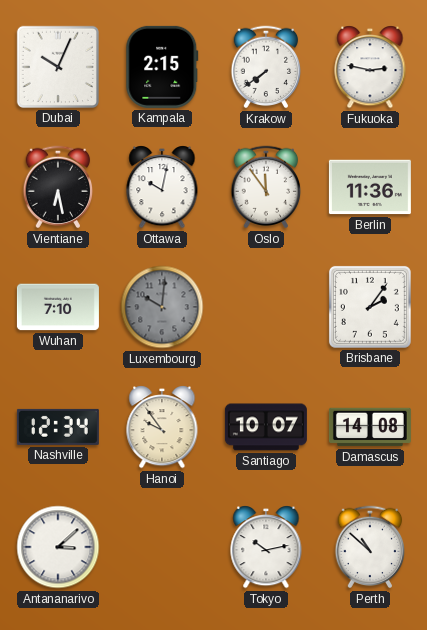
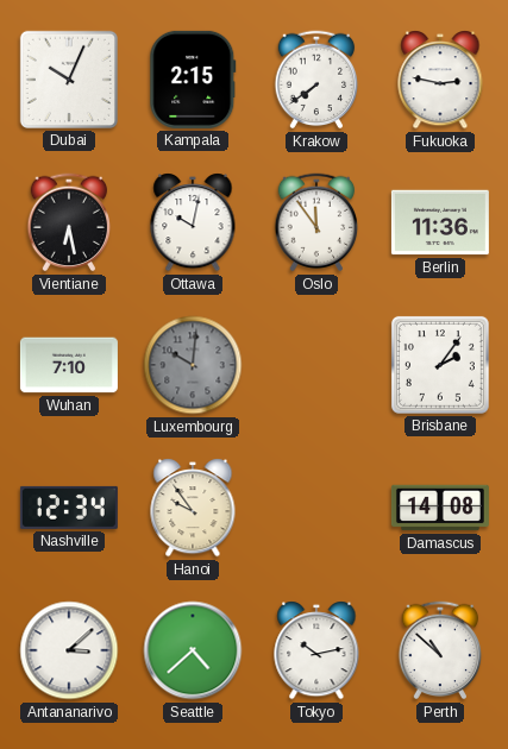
Santiago: 10:07 -> none
Seattle: none -> 4:38
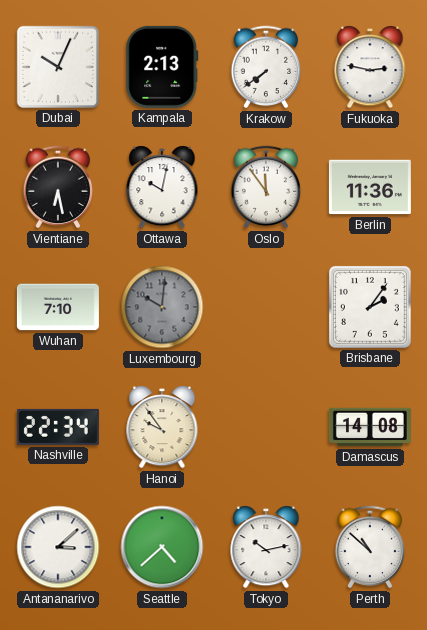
Kampala: 2:15 -> 2:13
Nashville: 12:34 -> 22:34
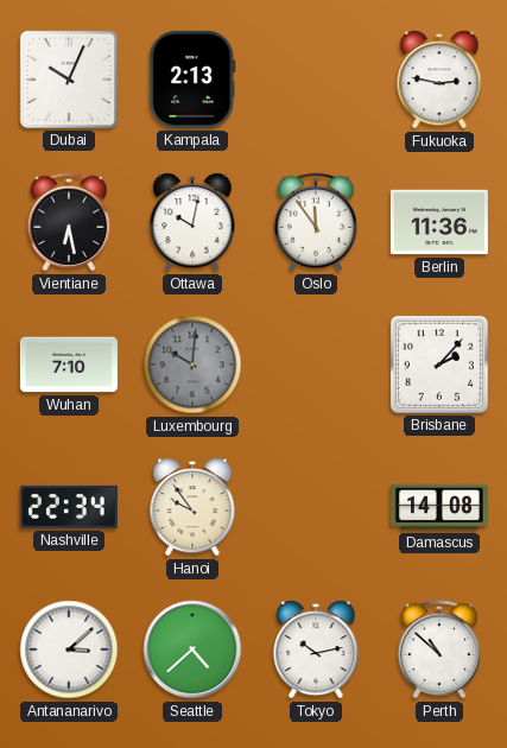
Krakow: 7:39 -> none
Brisbane: 2:06 -> 2:07
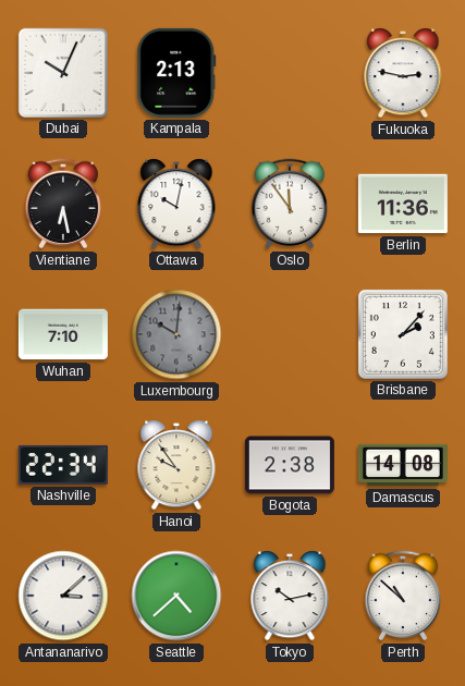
Bogota: none -> 2:38
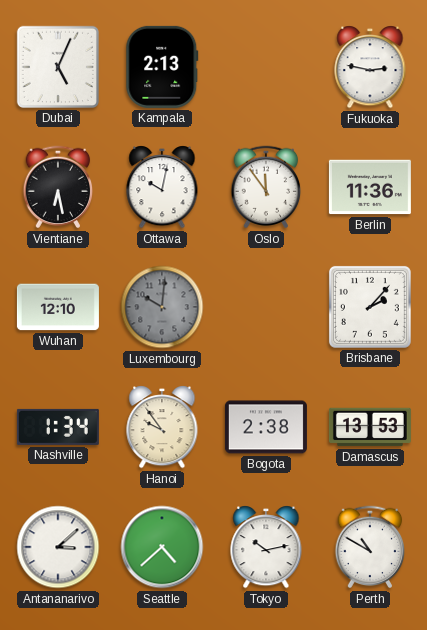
Dubai: 10:04 -> 5:04
Wuhan: 7:10 -> 12:10
Nashville: 22:34 -> 1:34
Damascus: 14:08 -> 13:53
Perth: 10:52 -> 10:50
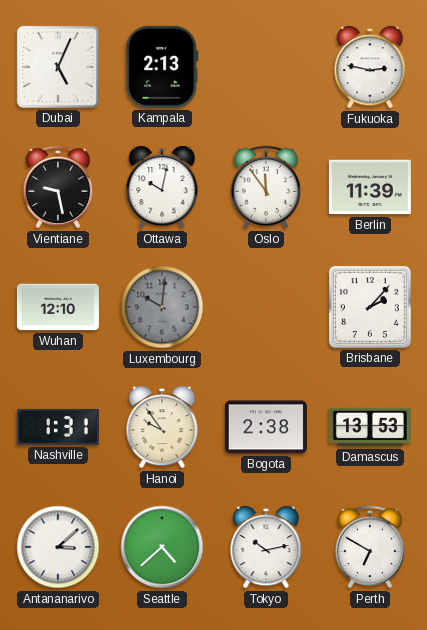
Vientiane: 6:28 -> 9:28
Berlin: 11:36 -> 11:39
Nashville: 1:34 -> 1:31
Perth: 10:50 -> 6:50
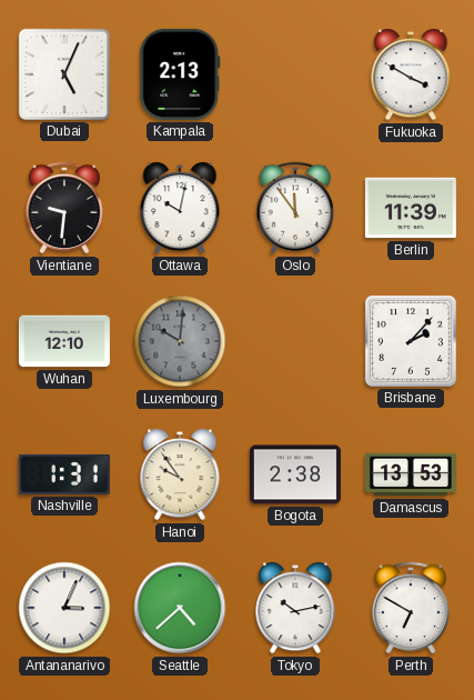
Fukuoka: 2:47 -> 3:50
Vientiane: 9:28 -> 9:31
Antananarivo: 3:08 -> 3:04
